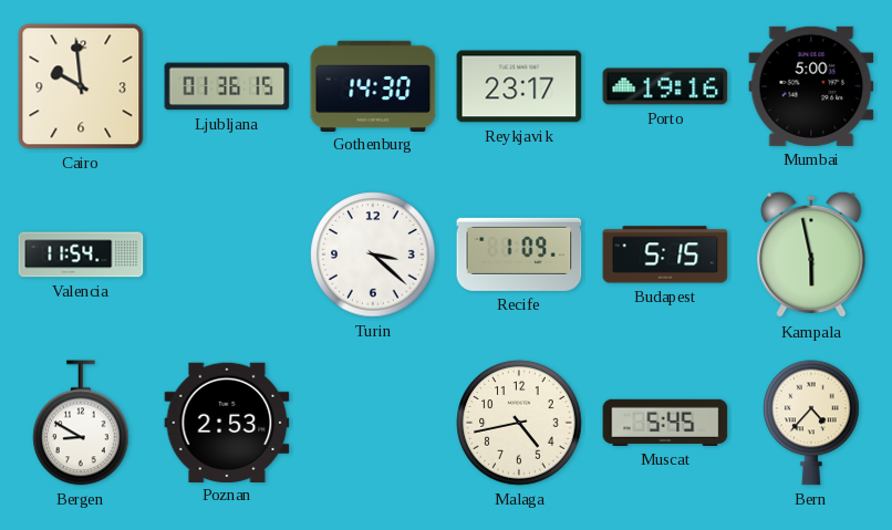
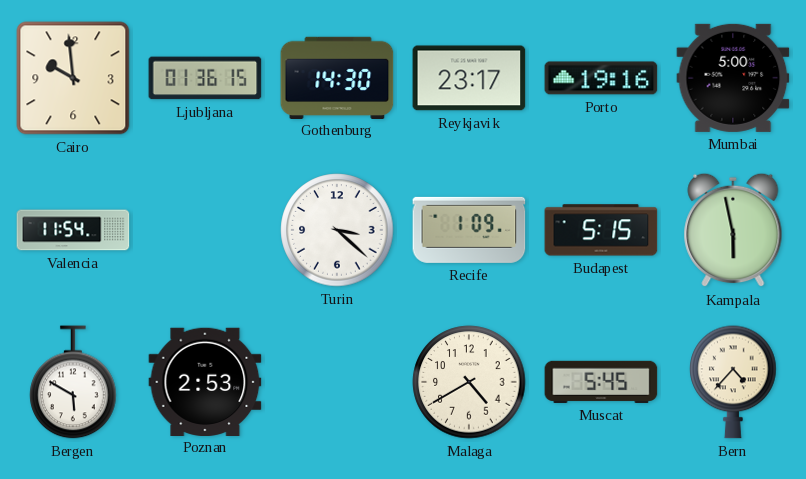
Bergen: 8:50 -> 5:50
Malaga: 4:43 -> 4:40
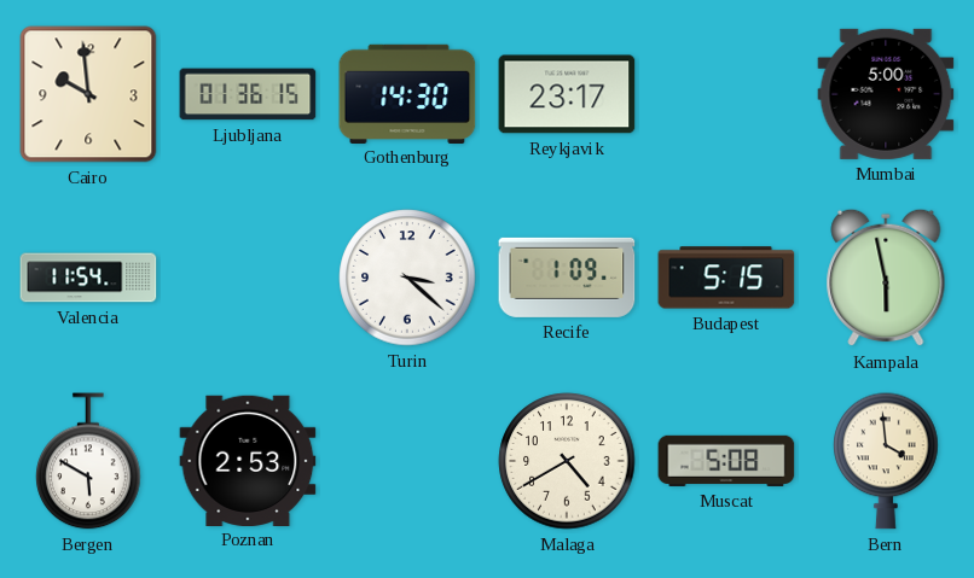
Porto: 19:16 -> none
Muscat: 5:45 -> 5:08
Bern: 4:37 -> 3:59
